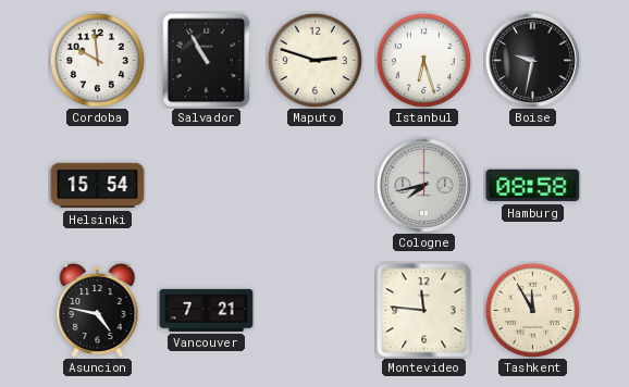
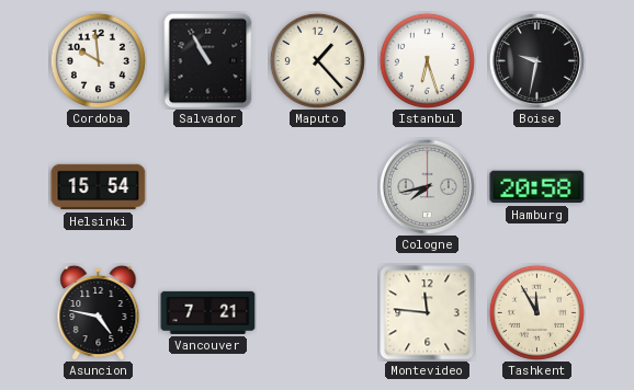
Maputo: 2:48 -> 1:23
Hamburg: 08:58 -> 20:58
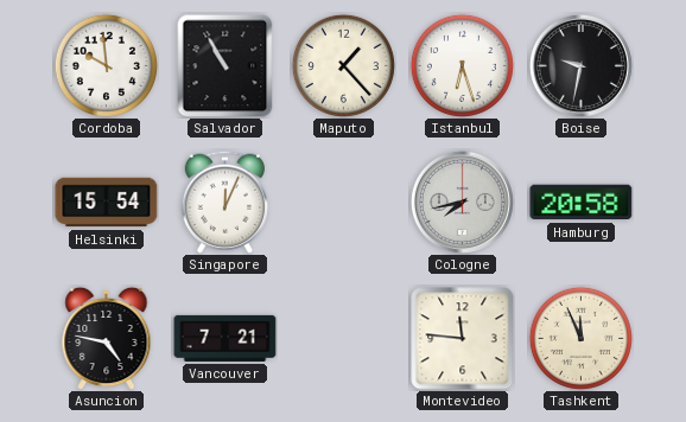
Singapore: none -> 12:04
Tashkent: 11:55 -> 11:56
